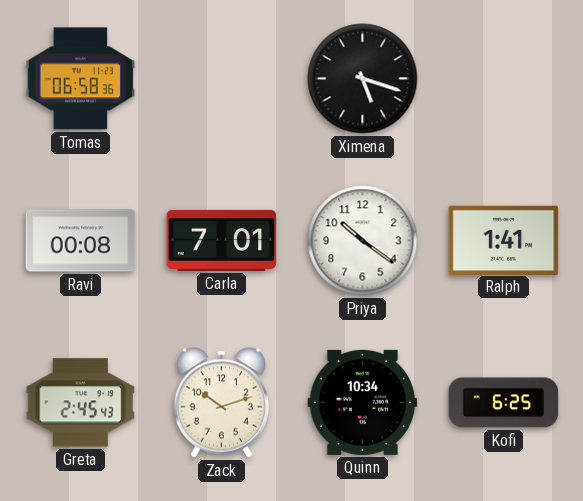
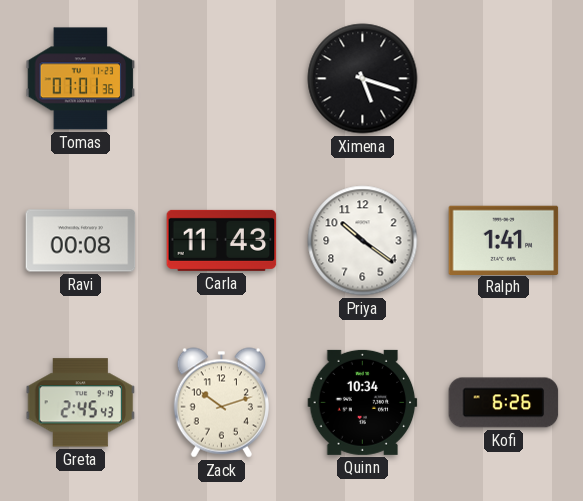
Tomas: 06:58 -> 07:01
Carla: 7:01 -> 11:43
Kofi: 6:25 -> 6:26
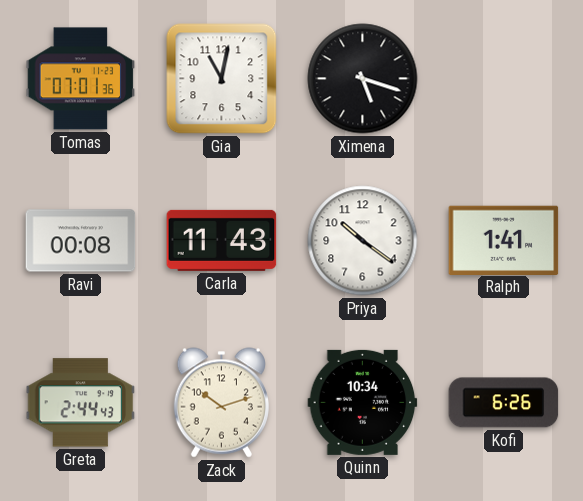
Gia: none -> 11:02
Greta: 2:45 -> 2:44
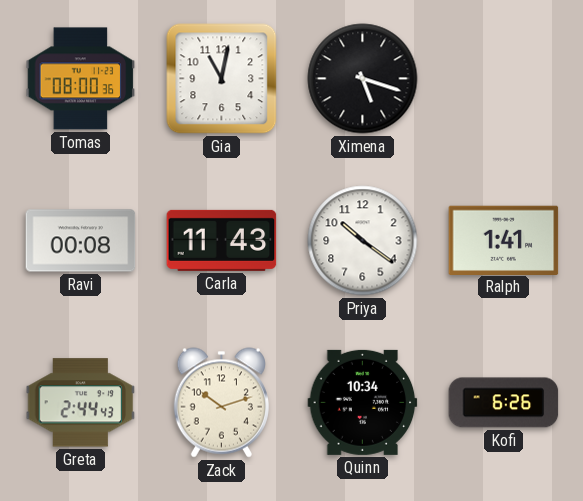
Tomas: 07:01 -> 08:00
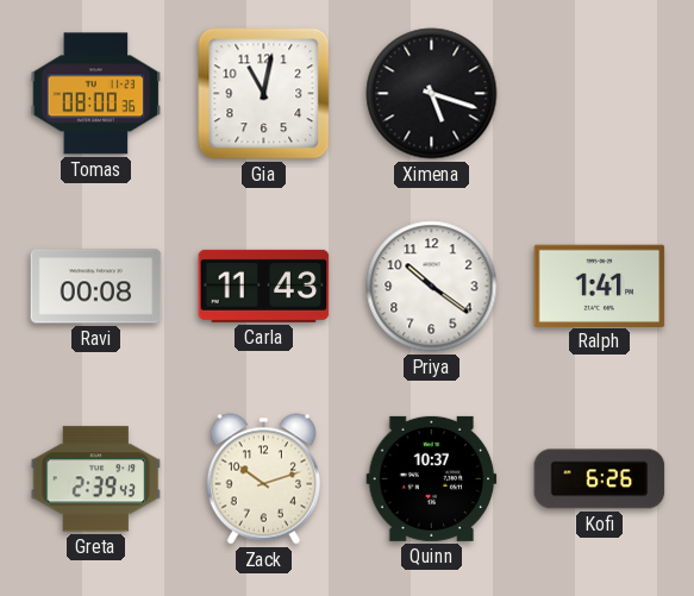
Greta: 2:44 -> 2:39
Quinn: 10:34 -> 10:37
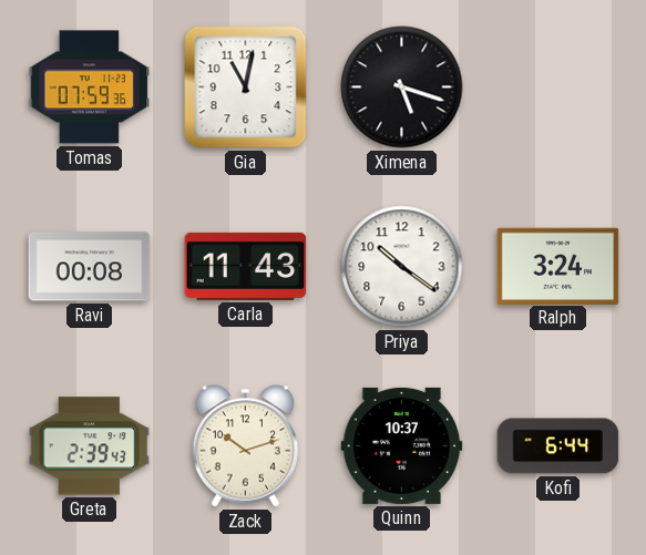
Tomas: 08:00 -> 07:59
Ralph: 1:41 -> 3:24
Kofi: 6:26 -> 6:44
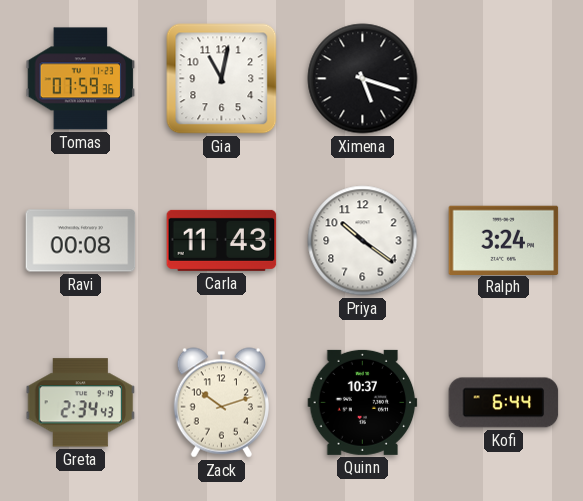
Greta: 2:39 -> 2:34
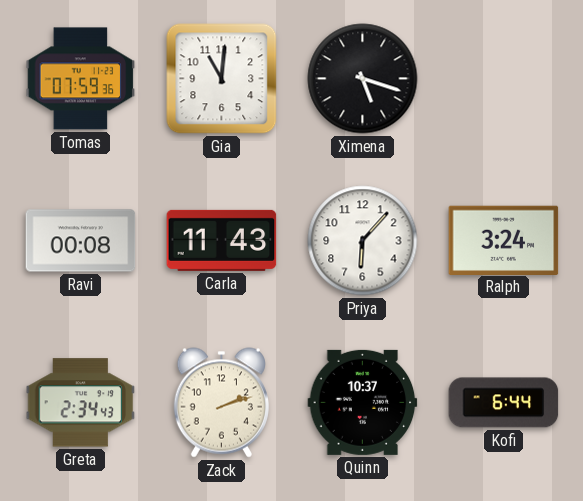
Gia: 11:02 -> 11:01
Priya: 10:21 -> 6:07
Zack: 10:12 -> 2:12
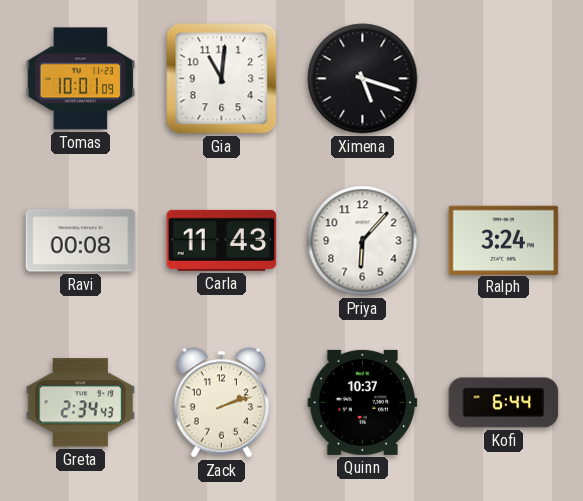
Tomas: 07:59 -> 10:01
